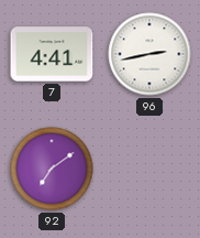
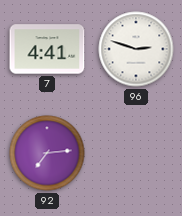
96: 2:43 -> 2:48
92: 7:09 -> 7:14
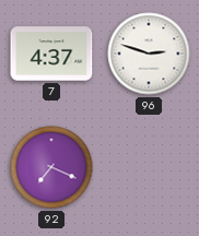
7: 4:41 -> 4:37
92: 7:14 -> 7:19
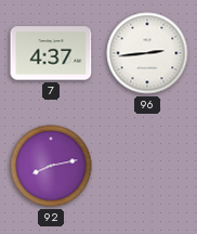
96: 2:48 -> 2:44
92: 7:19 -> 8:13
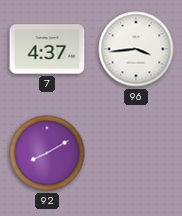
96: 2:44 -> 3:44
92: 8:13 -> 8:10
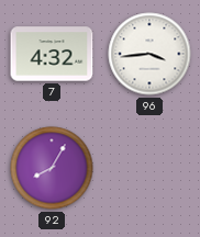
7: 4:37 -> 4:32
92: 8:10 -> 8:05
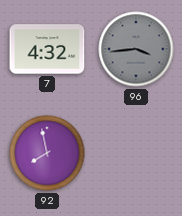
96 dial: white -> grey
92: 8:05 -> 7:58
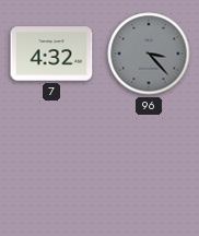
96: 3:44 -> 3:23
92: 7:58 -> none
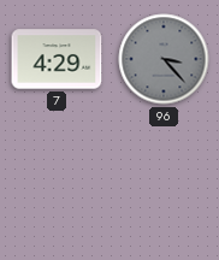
7: 4:32 -> 4:29
